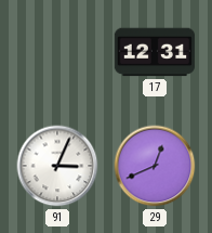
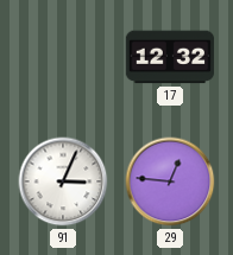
17: 12:31 -> 12:32
29: 12:41 -> 12:46
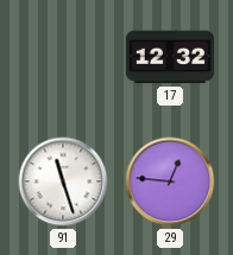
91: 3:04 -> 11:27
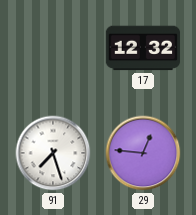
91: 11:27 -> 7:27
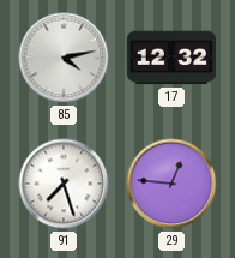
85: none -> 4:13
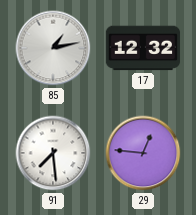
85: 4:13 -> 1:13
91: 7:27 -> 7:29
